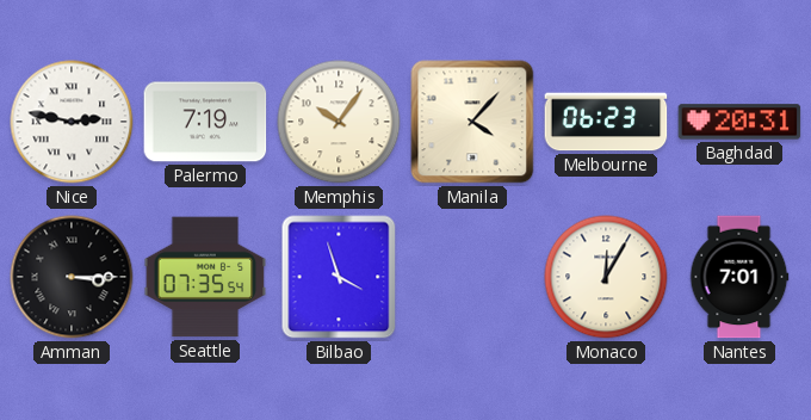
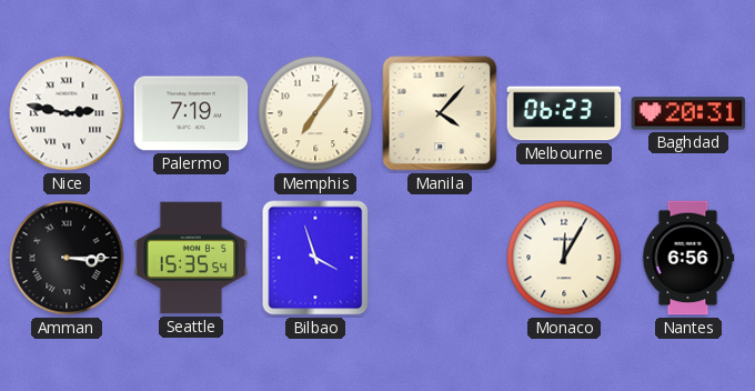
Memphis: 10:06 -> 7:06
Seattle: 07:35 -> 15:35
Nantes: 7:01 -> 6:56
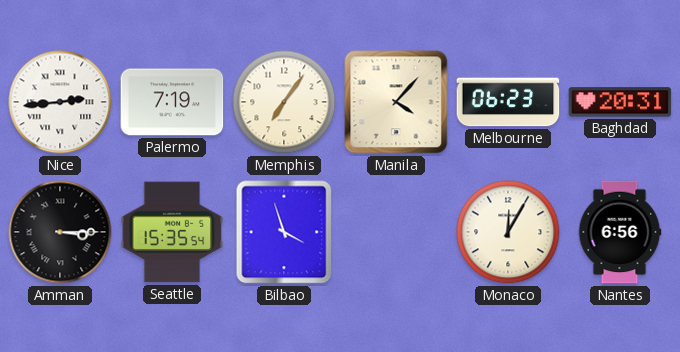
Nice: 2:47 -> 2:44
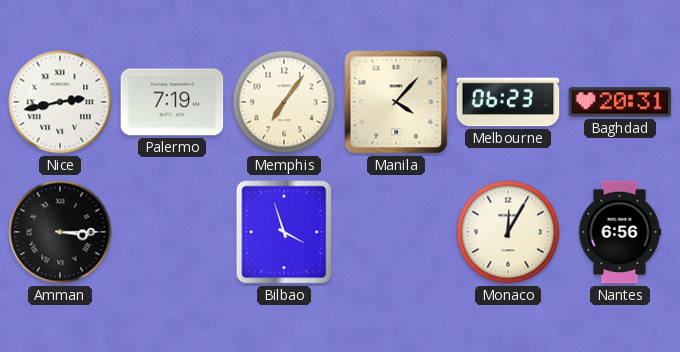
Nice: 2:44 -> 2:43
Seattle: 15:35 -> none
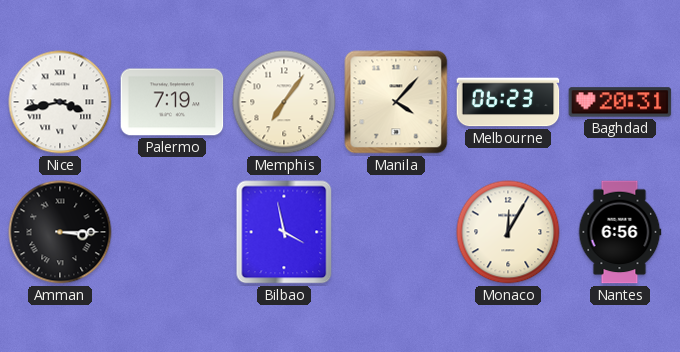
Nice: 2:43 -> 3:43
Bilbao: 3:57 -> 3:58
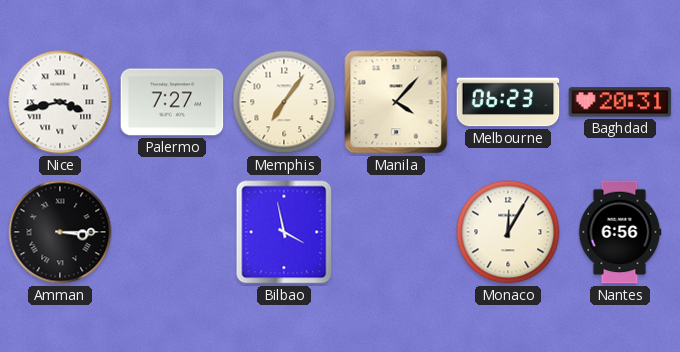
Palermo: 7:19 -> 7:27
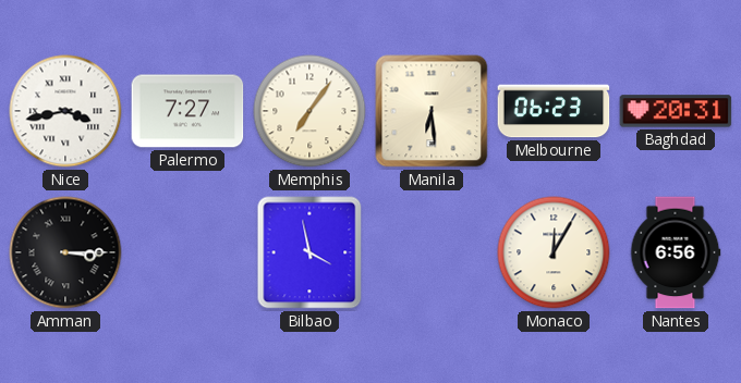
Manila: 4:07 -> 6:29
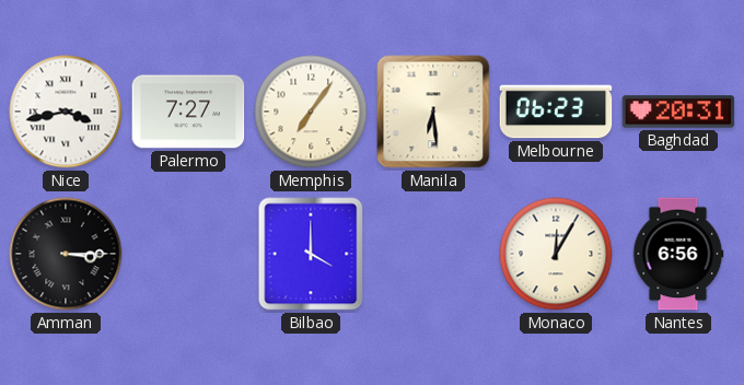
Bilbao: 3:58 -> 4:00
